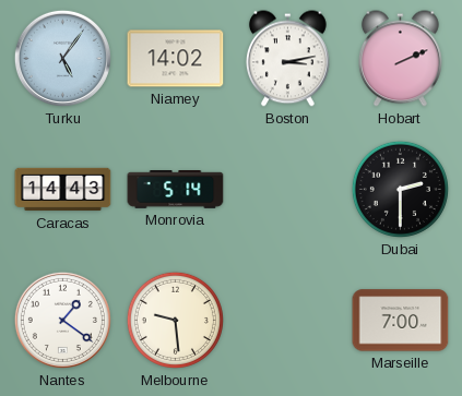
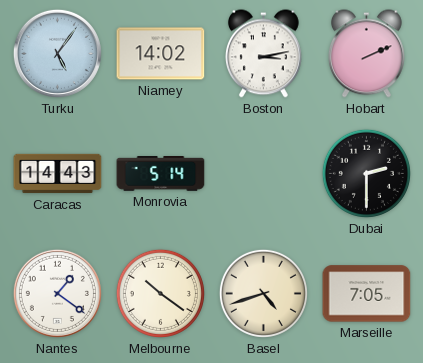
Melbourne: 9:29 -> 10:21
Basel: none -> 4:42
Marseille: 7:00 -> 7:05
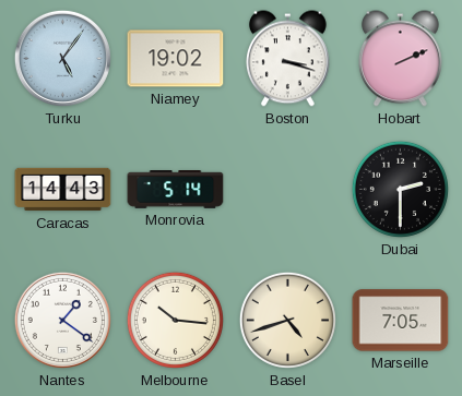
Niamey: 14:02 -> 19:02
Boston: 3:13 -> 3:18
Melbourne: 10:21 -> 10:16
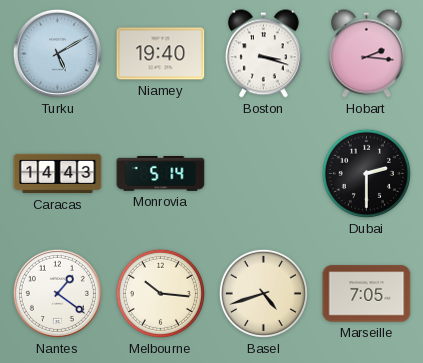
Turku: 5:06 -> 5:10
Niamey: 19:02 -> 19:40
Hobart: 2:11 -> 2:16
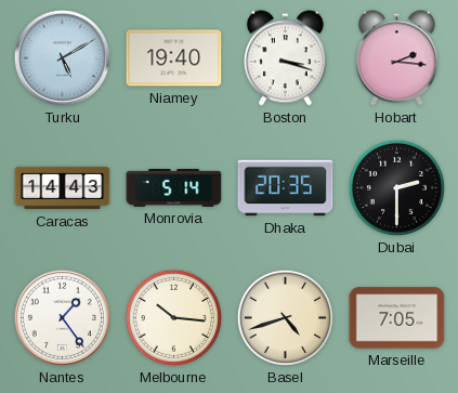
Dhaka: none -> 20:35
Nantes: 1:21 -> 1:24
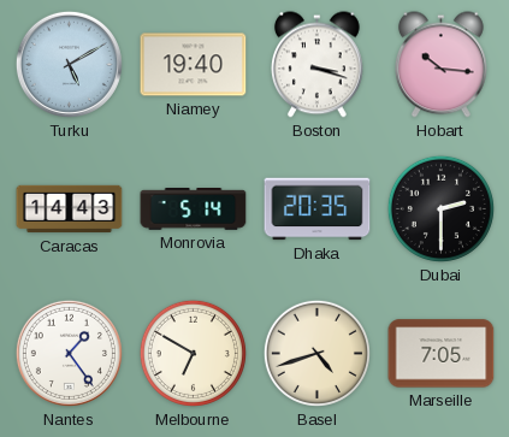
Hobart: 2:16 -> 10:16
Melbourne: 10:16 -> 6:50
